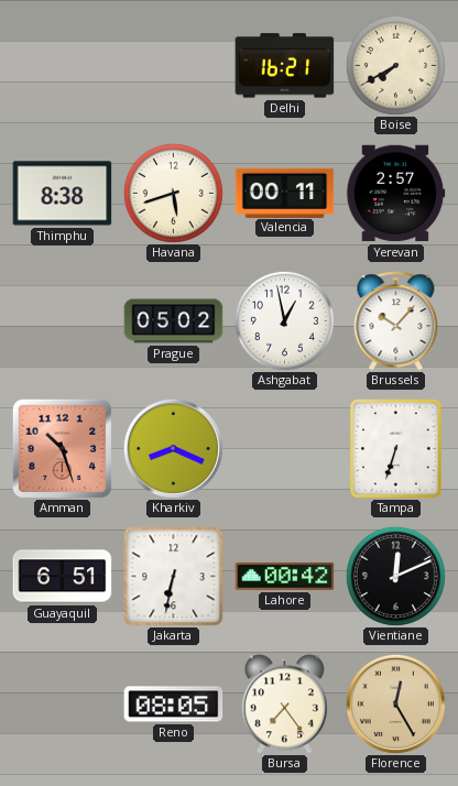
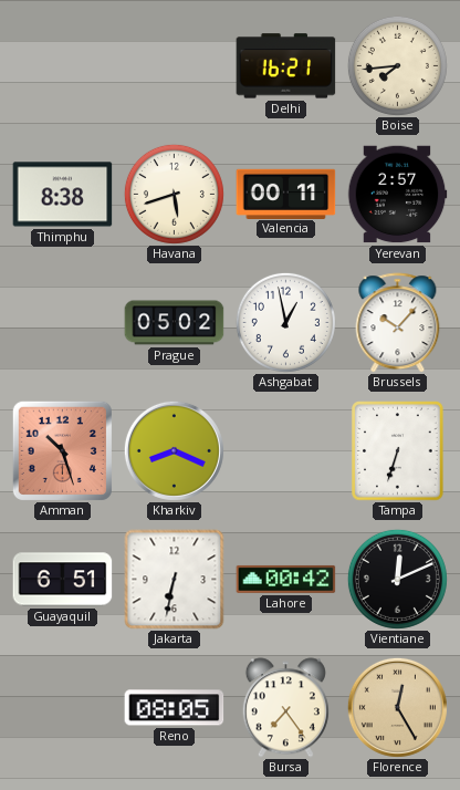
Boise: 7:40 -> 7:44
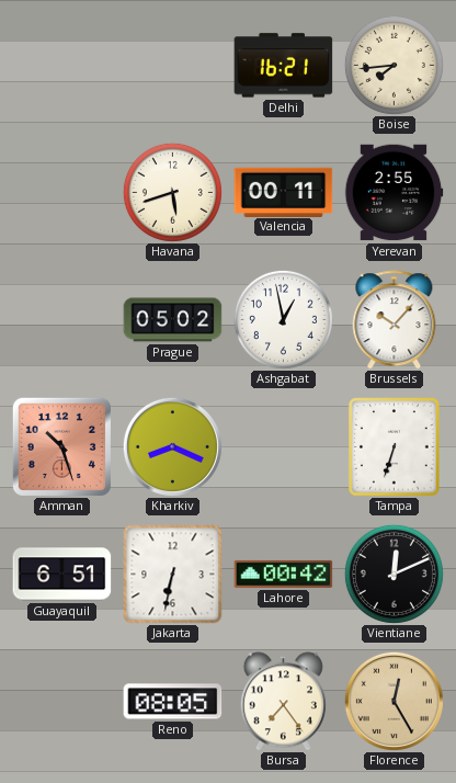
Thimphu: 8:38 -> none
Yerevan: 2:57 -> 2:55
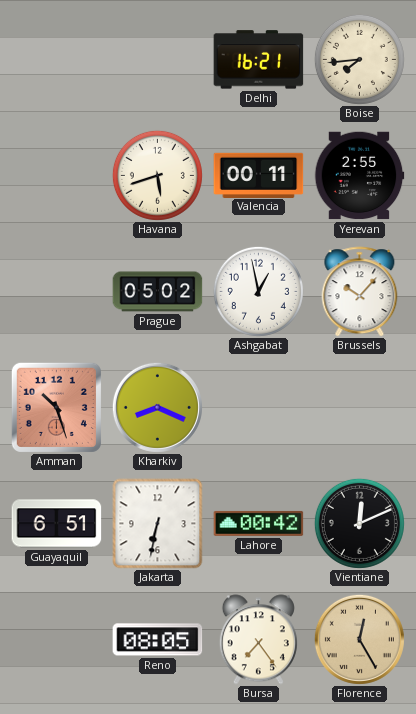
Tampa: 6:33 -> none
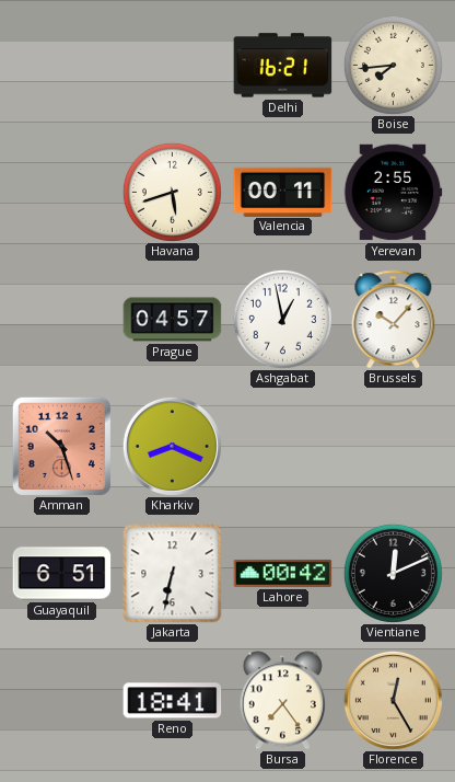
Prague: 05:02 -> 04:57
Reno: 08:05 -> 18:41
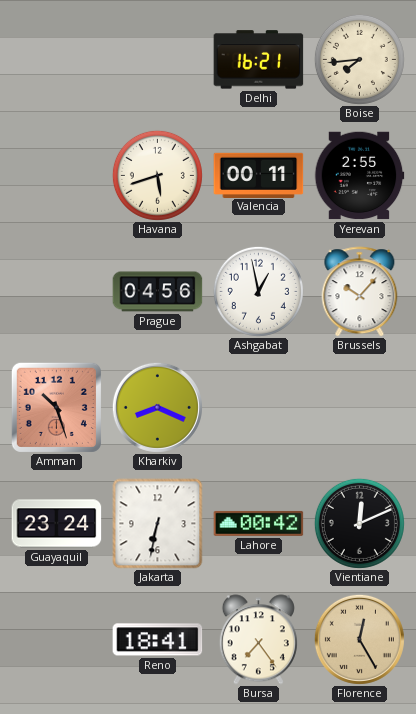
Prague: 04:57 -> 04:56
Guayaquil: 6:51 -> 23:24
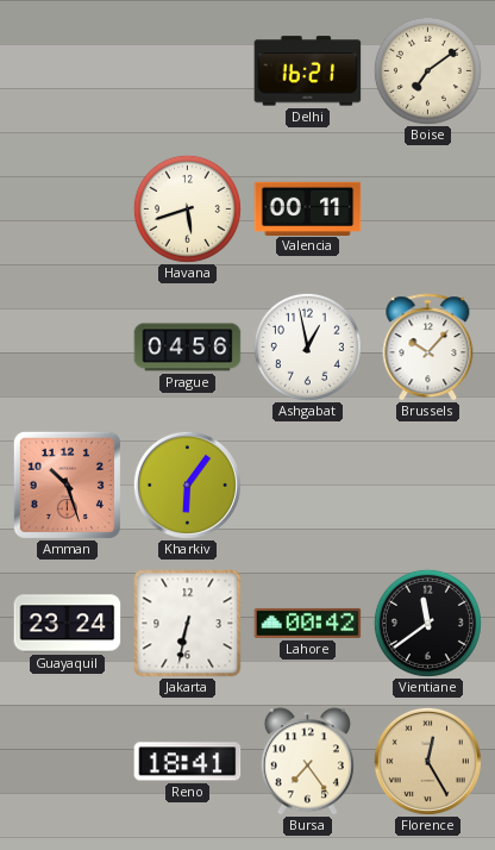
Boise: 7:44 -> 7:09
Yerevan: 2:55 -> none
Kharkiv: 8:19 -> 6:06
Vientiane: 12:11 -> 11:39
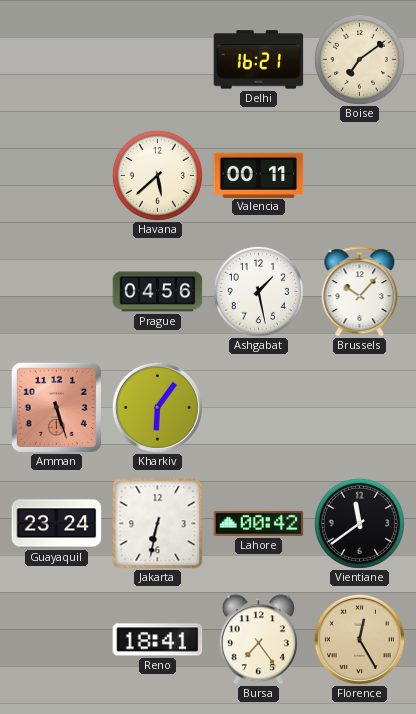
Havana: 5:42 -> 5:38
Ashgabat: 12:58 -> 1:28
Amman: 10:27 -> 5:27
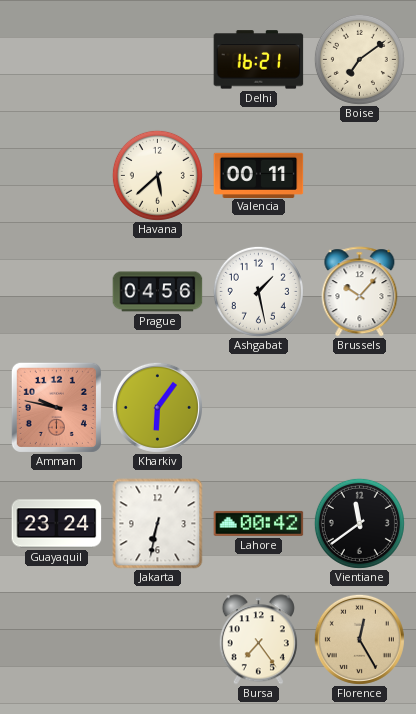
Amman: 5:27 -> 9:47
Reno: 18:41 -> none
